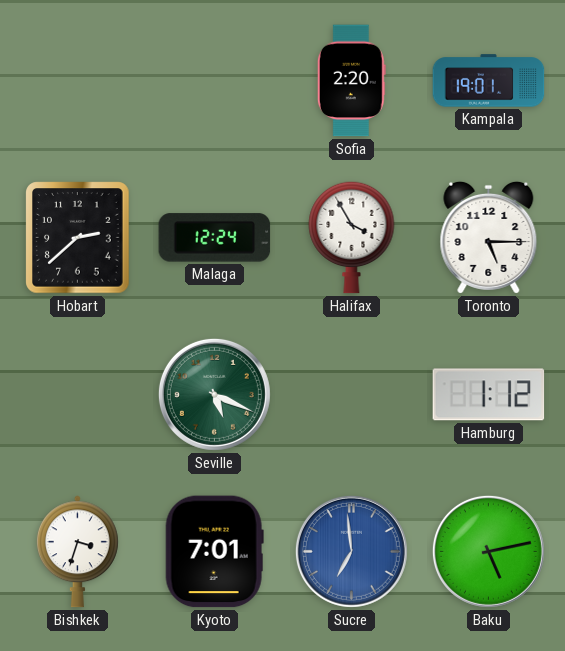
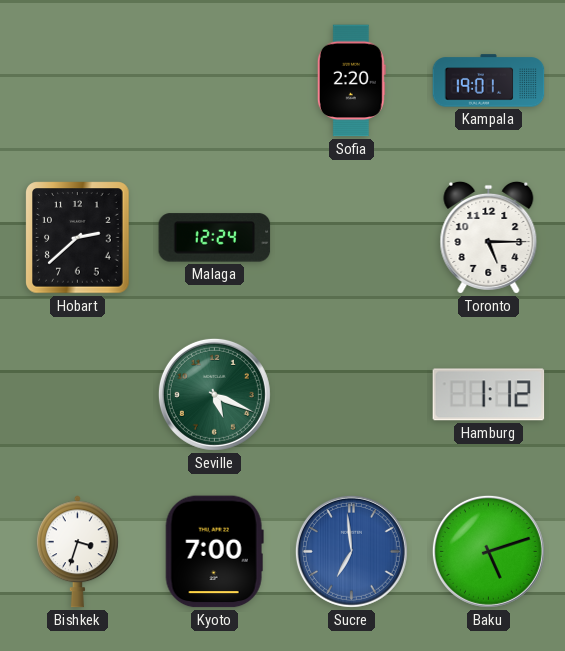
Halifax: 3:55 -> none
Kyoto: 7:01 -> 7:00
Baku: 5:13 -> 5:12
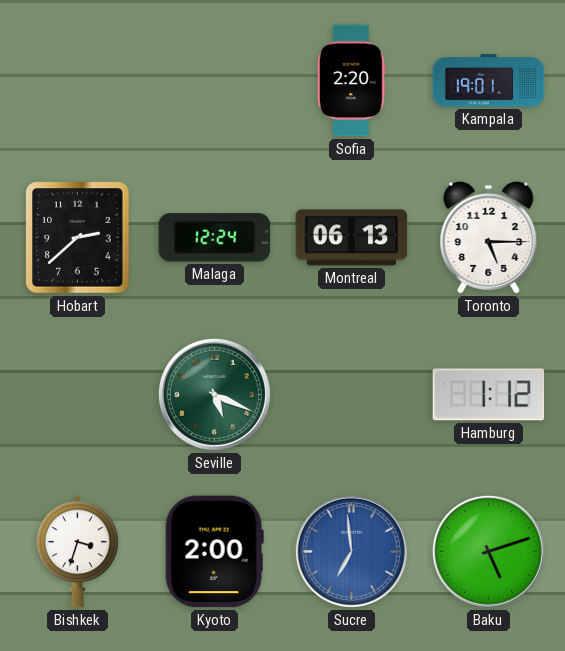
Montreal: none -> 06:13
Kyoto: 7:00 -> 2:00
